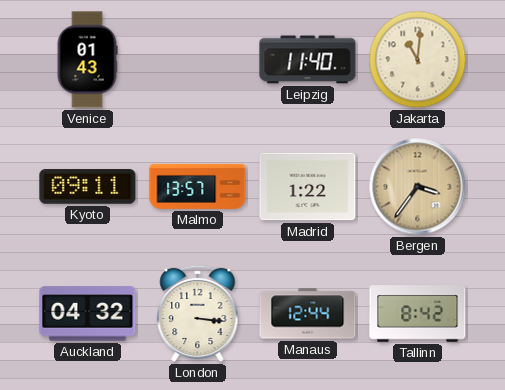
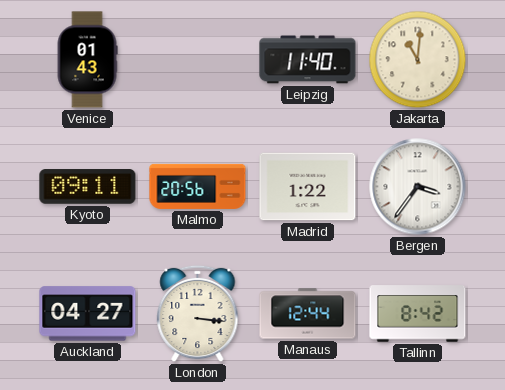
Malmo: 13:57 -> 20:56
Bergen dial: champagne -> white
Auckland: 04:32 -> 04:27
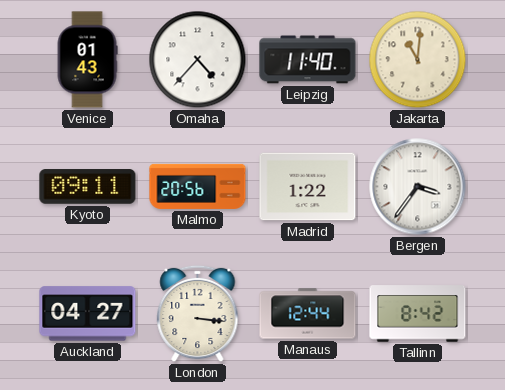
Omaha: none -> 4:37
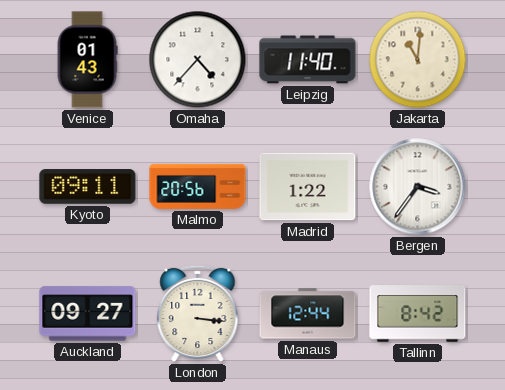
Auckland: 04:27 -> 09:27
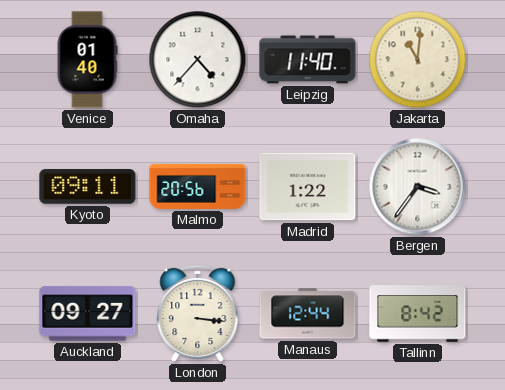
Venice: 01:43 -> 01:40
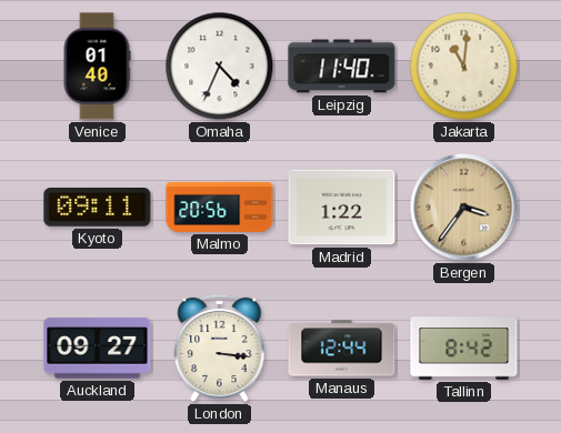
Omaha: 4:37 -> 4:34
Bergen dial: white -> champagne
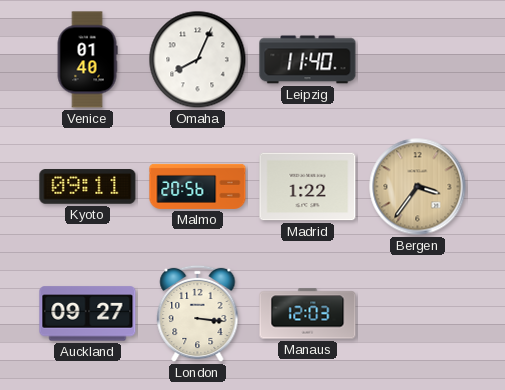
Omaha: 4:34 -> 8:04
Jakarta: 11:01 -> none
Manaus: 12:44 -> 12:03
Tallinn: 8:42 -> none
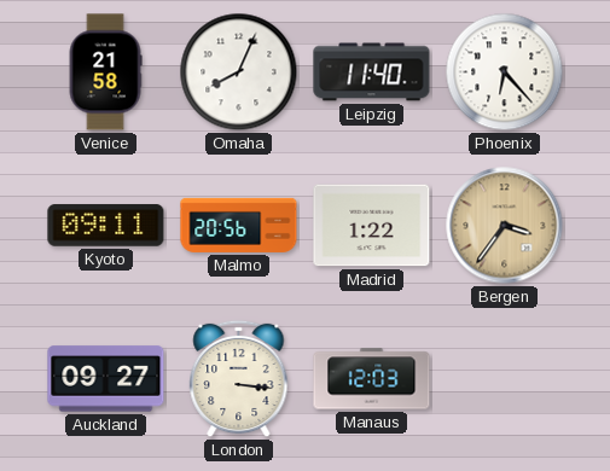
Venice: 01:40 -> 21:58
Phoenix: none -> 6:23
